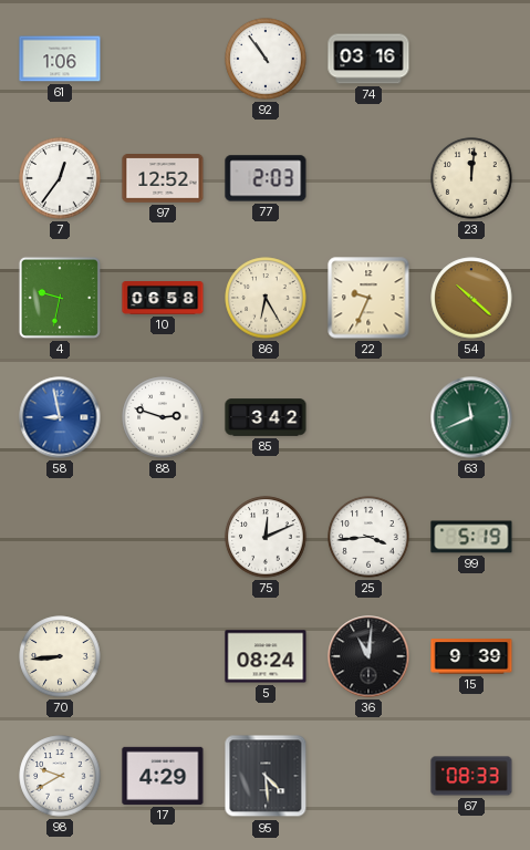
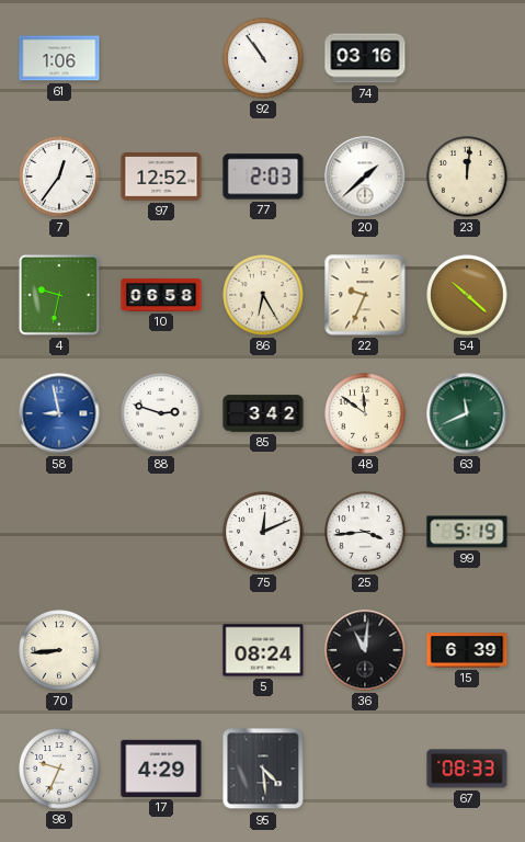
20: none -> 1:38
48: none -> 11:51
15: 9:39 -> 6:39
98: 9:40 -> 9:34
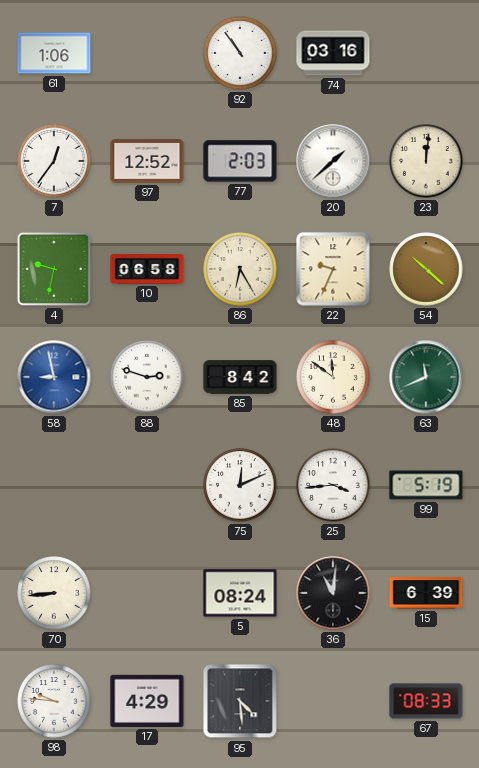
85: 3:42 -> 8:42
98: 9:34 -> 9:46
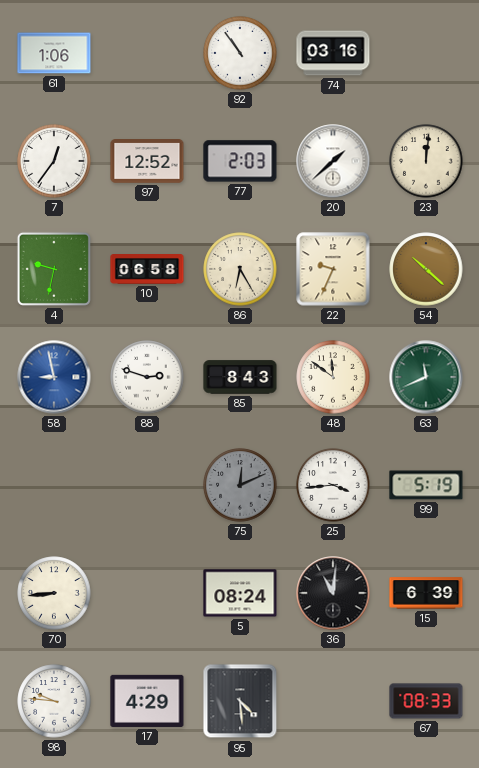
85: 8:42 -> 8:43
75 dial: white -> grey
